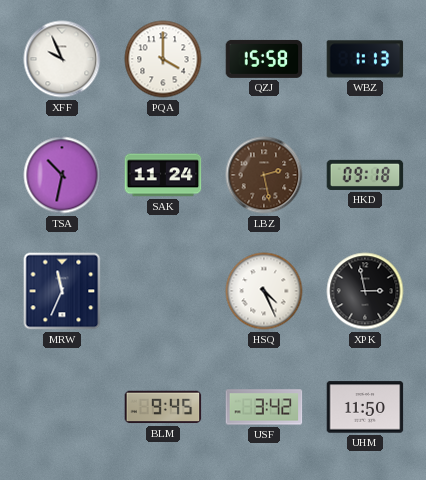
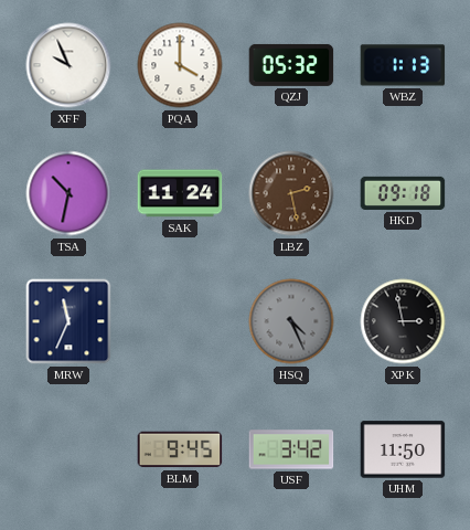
QZJ: 15:58 -> 05:32
HSQ dial: white -> grey
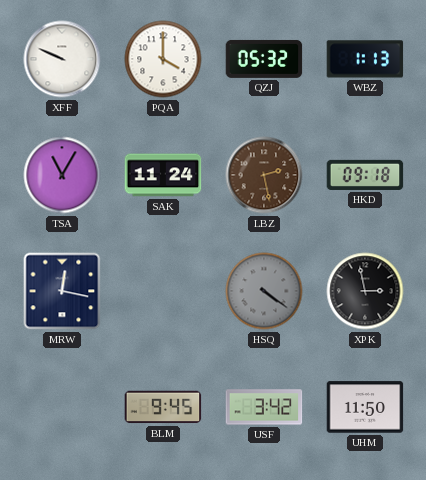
XFF: 9:56 -> 9:49
TSA: 10:32 -> 11:05
MRW: 11:34 -> 12:17
HSQ: 4:26 -> 4:21
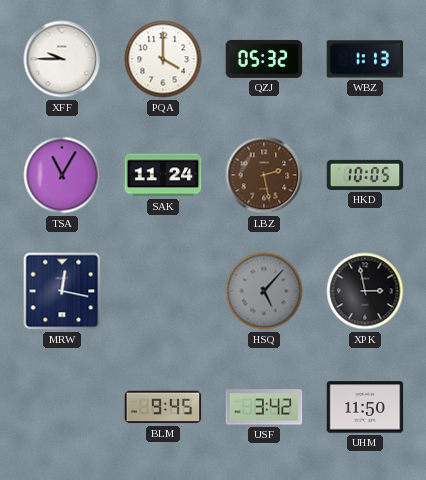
XFF: 9:49 -> 9:45
HKD: 09:18 -> 10:05
HSQ: 4:21 -> 5:07
